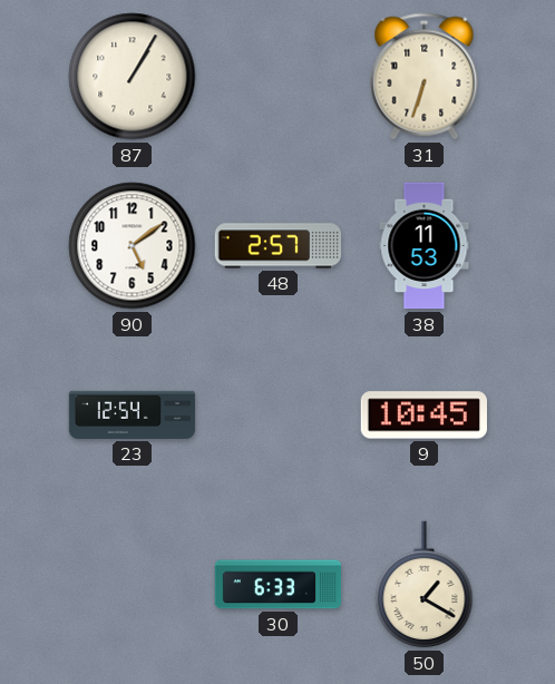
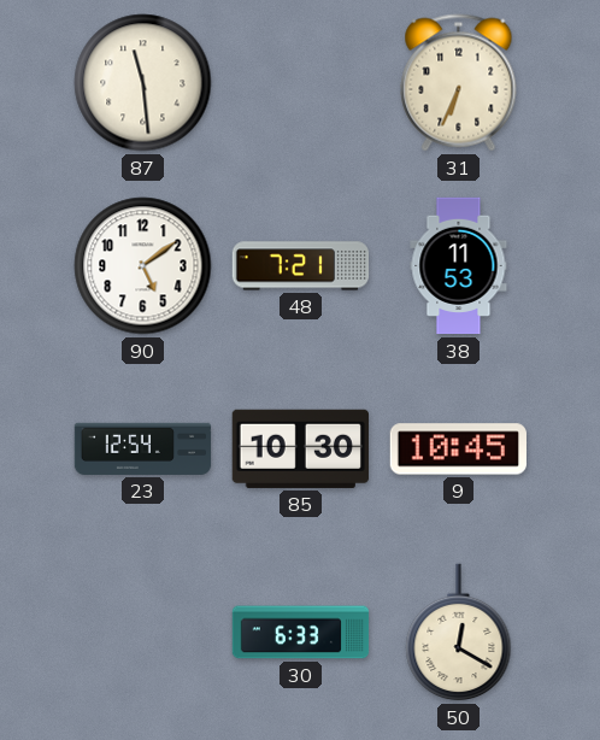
87: 1:05 -> 11:29
31: 6:33 -> 6:34
48: 2:57 -> 7:21
85: none -> 10:30
50: 1:20 -> 12:20
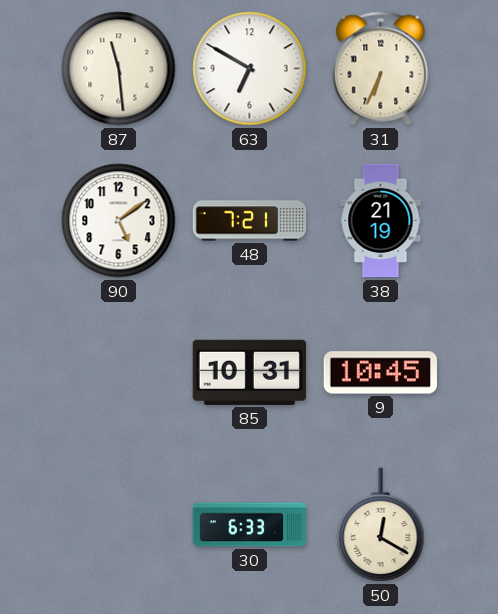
63: none -> 6:50
38: 11:53 -> 21:19
23: 12:54 -> none
85: 10:30 -> 10:31
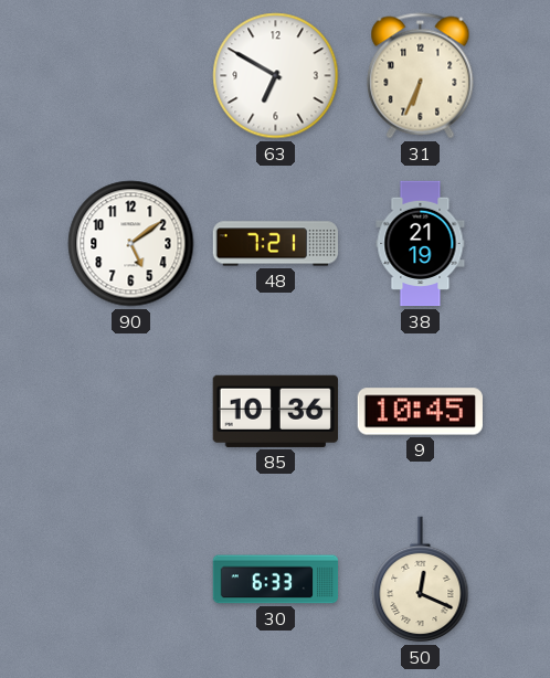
87: 11:29 -> none
85: 10:31 -> 10:36
50: 12:20 -> 12:19
